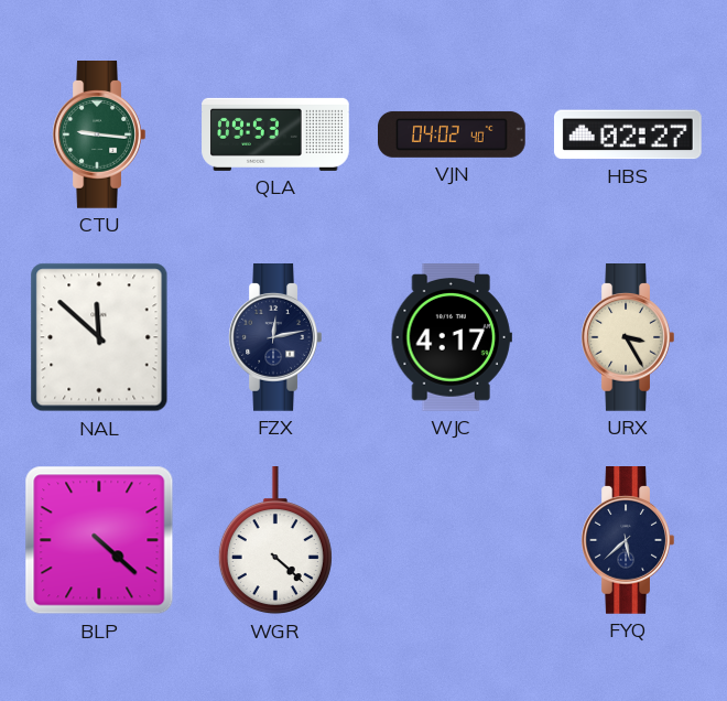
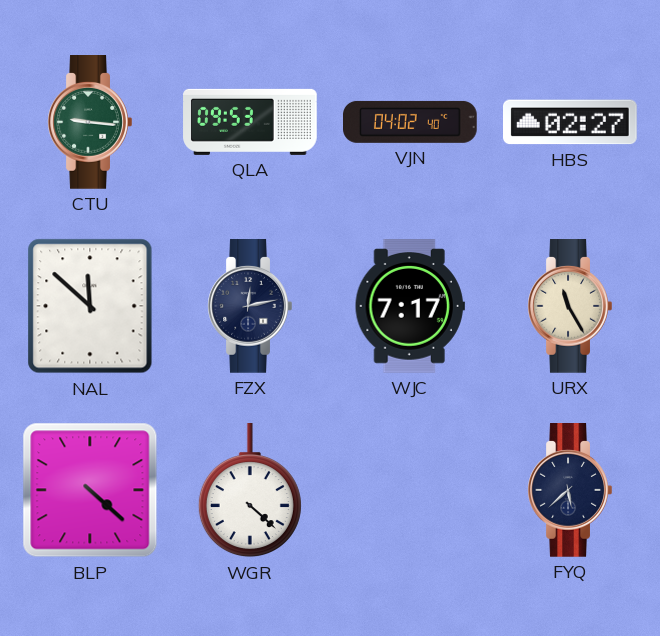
WJC: 4:17 -> 7:17
URX: 3:25 -> 11:25
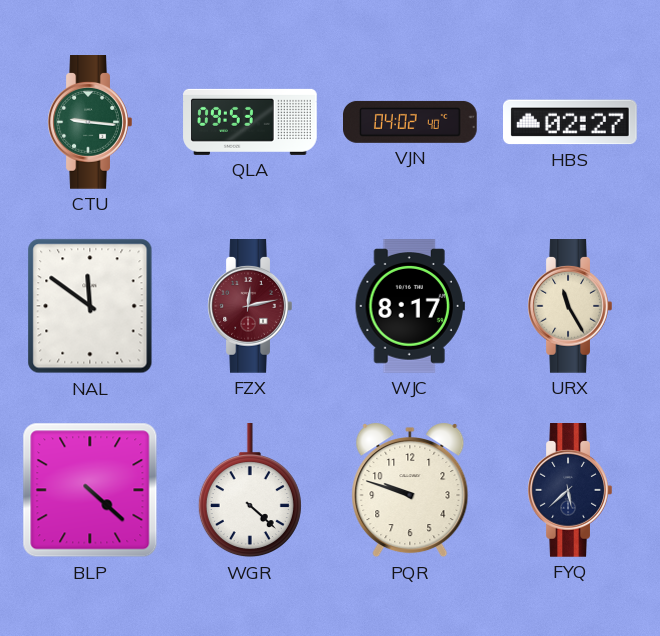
NAL: 11:52 -> 11:51
FZX dial: navy -> burgundy
WJC: 7:17 -> 8:17
PQR: none -> 9:48
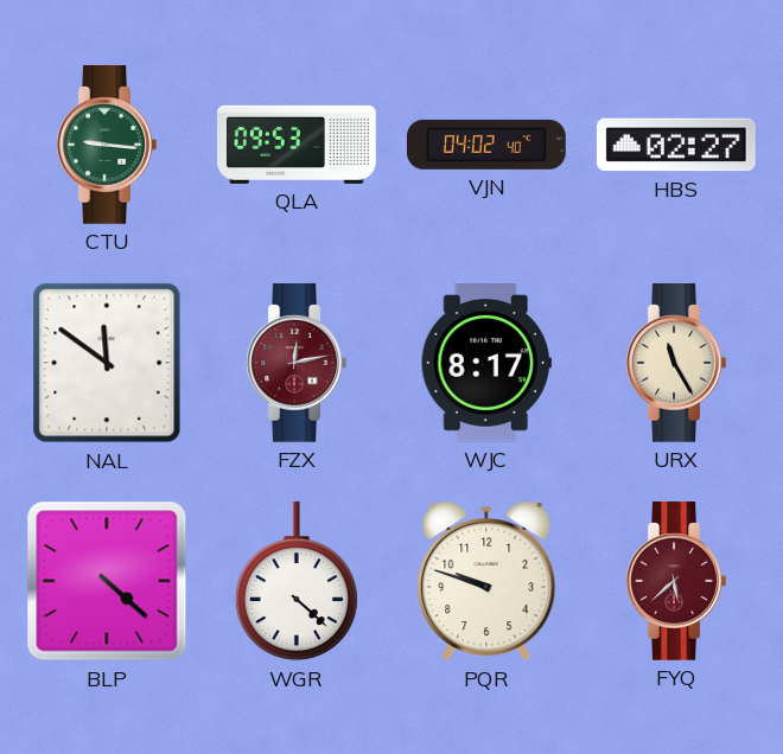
FYQ dial: navy -> burgundy
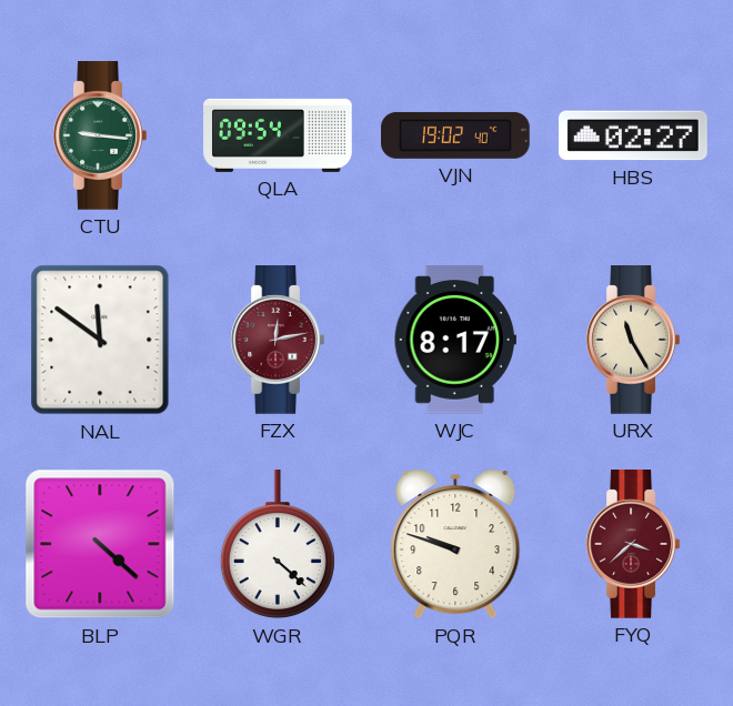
QLA: 09:53 -> 09:54
VJN: 04:02 -> 19:02
FYQ: 5:38 -> 3:38
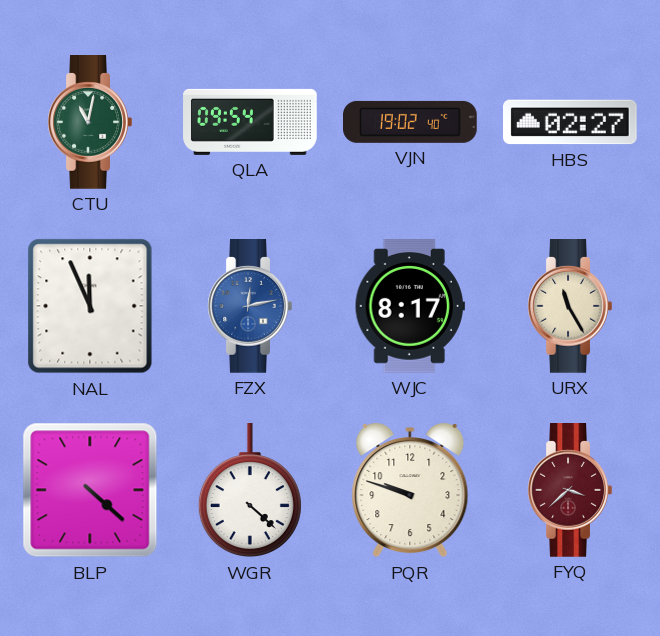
CTU: 9:16 -> 11:02
NAL: 11:51 -> 11:56
FZX dial: burgundy -> blue
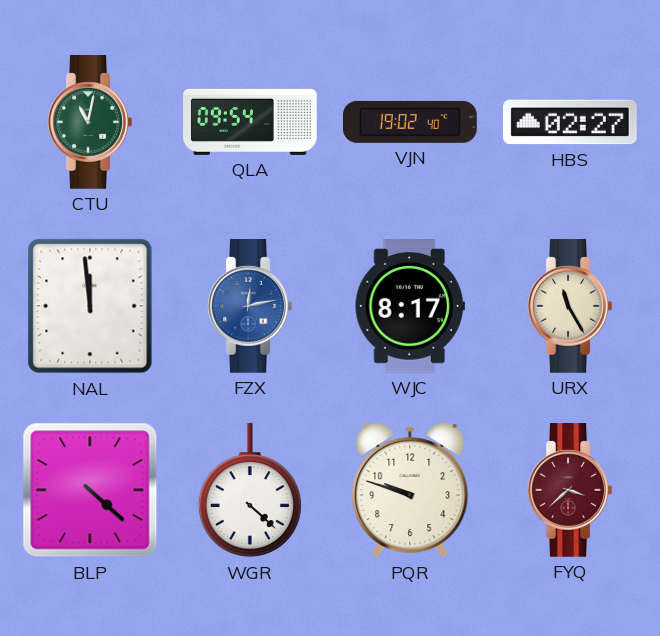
NAL: 11:56 -> 11:59
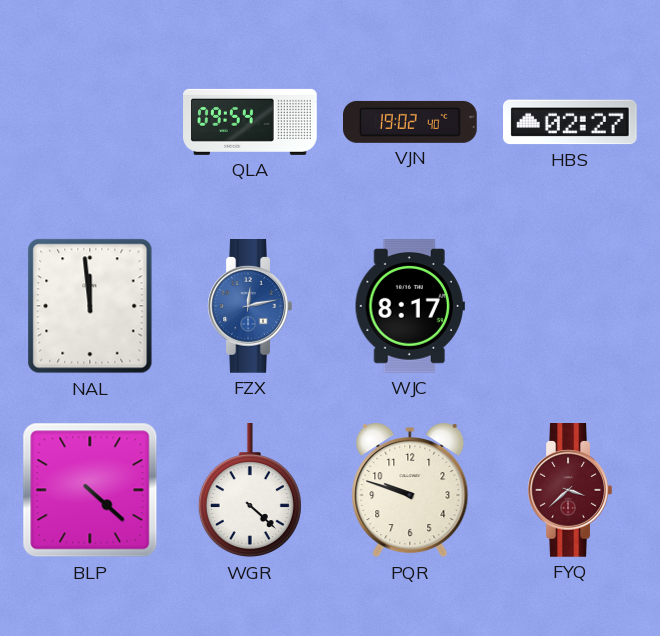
CTU: 11:02 -> none
URX: 11:25 -> none
